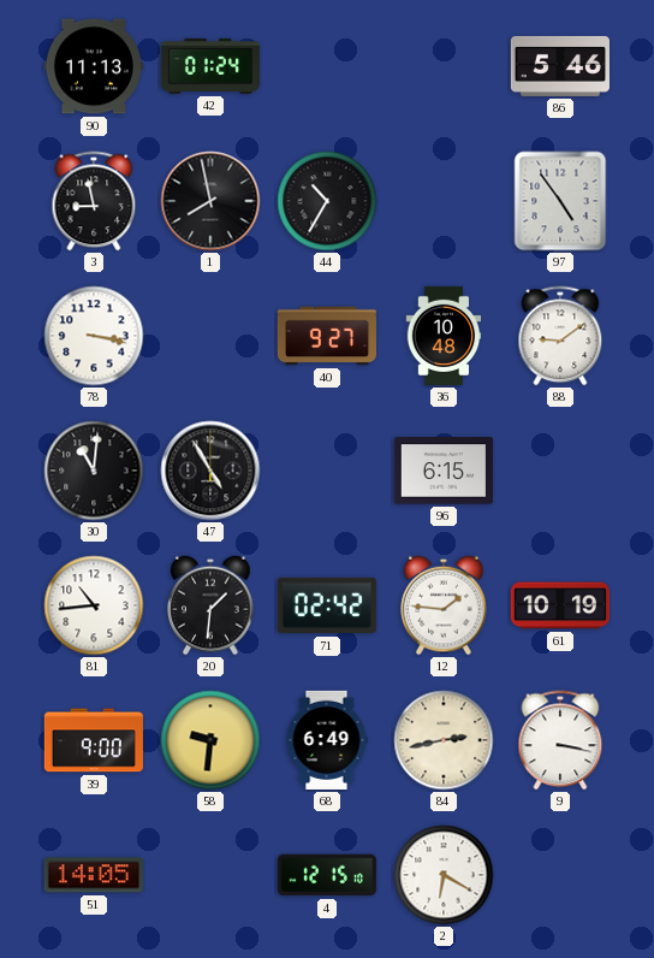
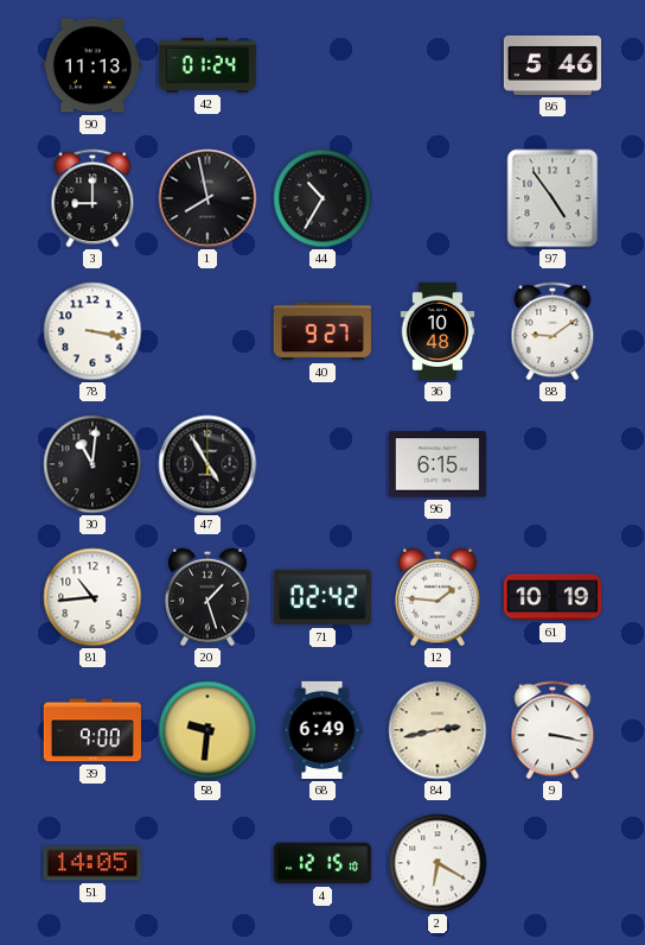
3: 8:58 -> 9:00
20: 1:31 -> 1:27
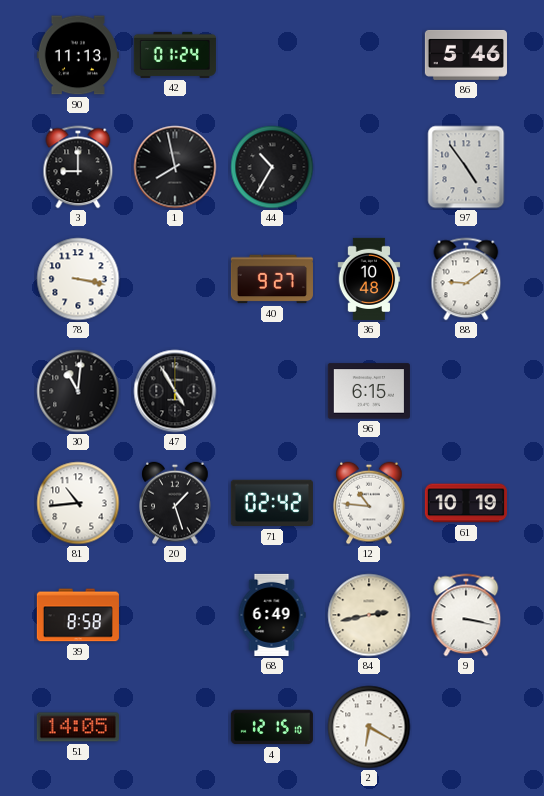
12: 1:46 -> 10:46
39: 9:00 -> 8:58
58: 9:31 -> none
